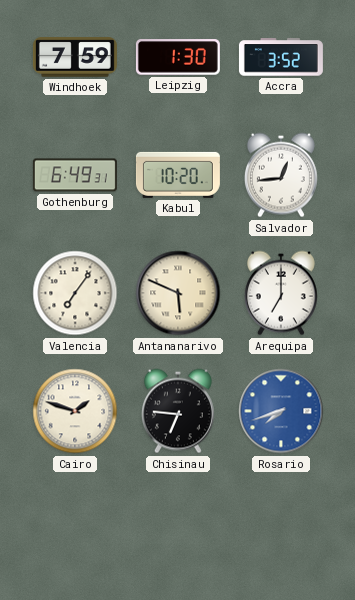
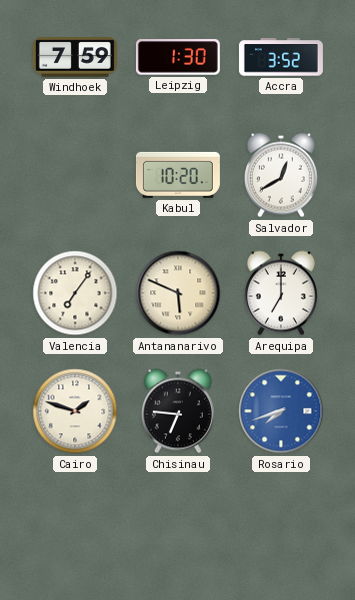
Gothenburg: 6:49 -> none
Salvador: 12:44 -> 12:40
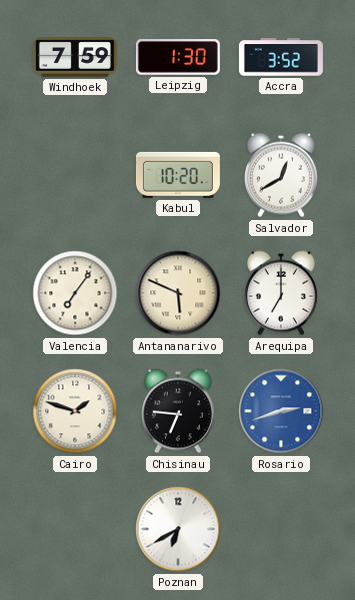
Rosario: 7:42 -> 2:42
Poznan: none -> 6:40
